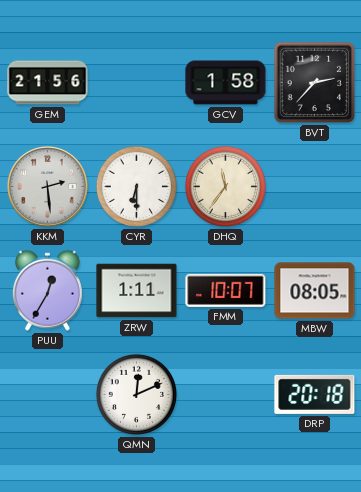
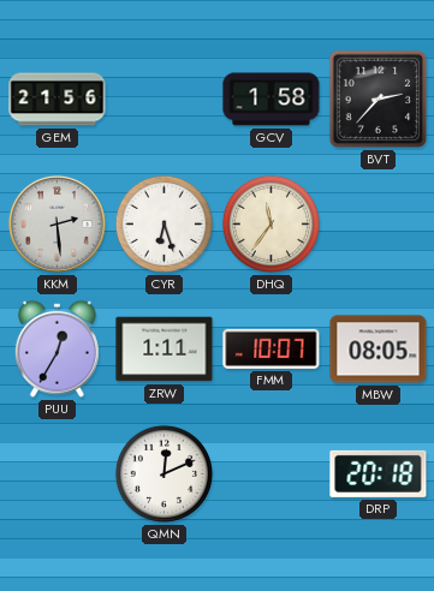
CYR: 6:30 -> 6:27
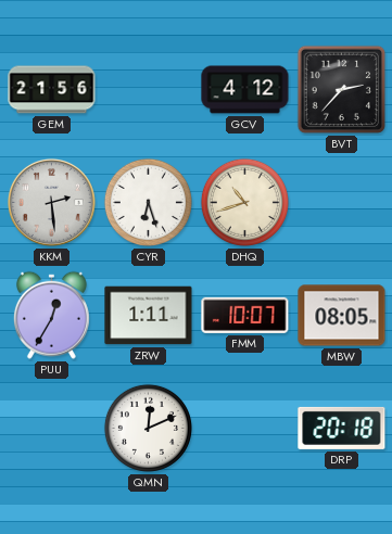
GCV: 1:58 -> 4:12
DHQ: 11:36 -> 10:42
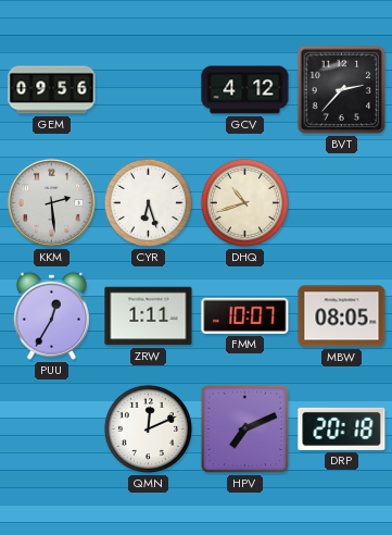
GEM: 21:56 -> 09:56
HPV: none -> 7:11
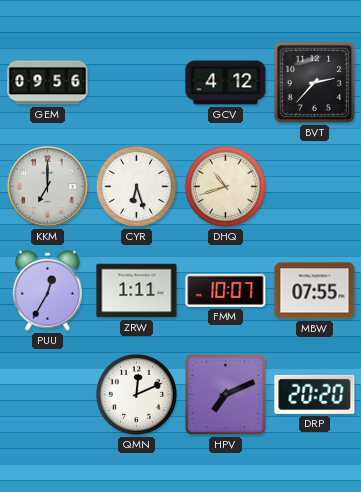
KKM: 2:29 -> 7:00
MBW: 08:05 -> 07:55
DRP: 20:18 -> 20:20
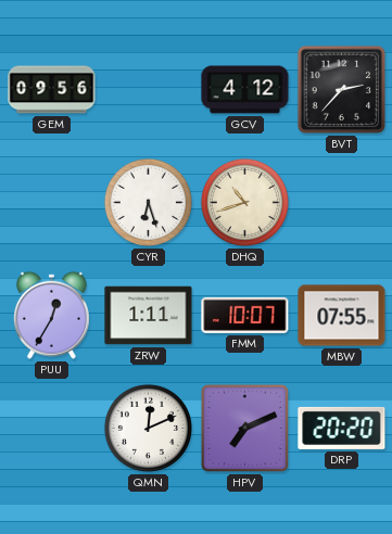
KKM: 7:00 -> none
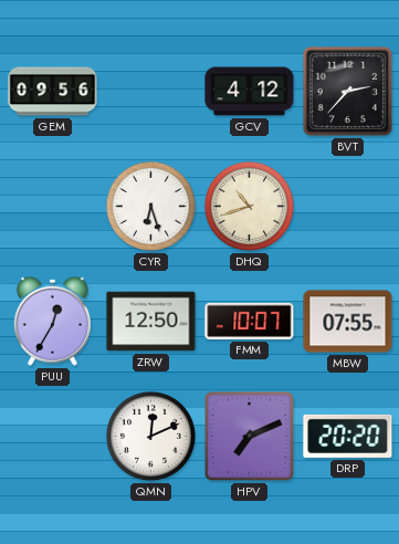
ZRW: 1:11 -> 12:50
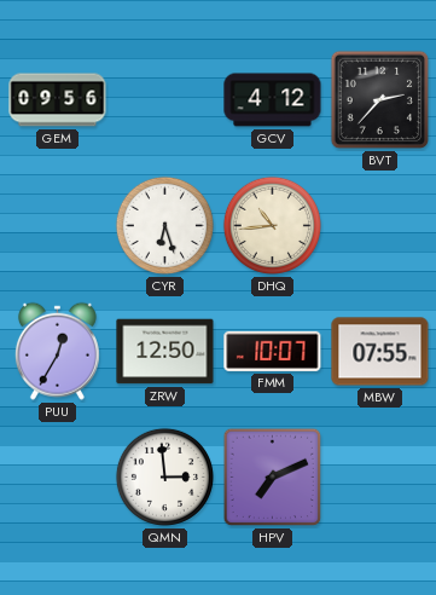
DHQ: 10:42 -> 10:44
QMN: 12:11 -> 2:59
DRP: 20:20 -> none
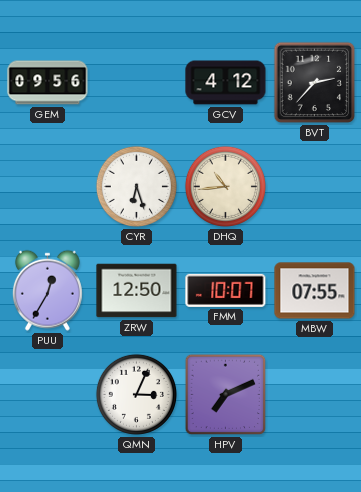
QMN: 2:59 -> 3:04
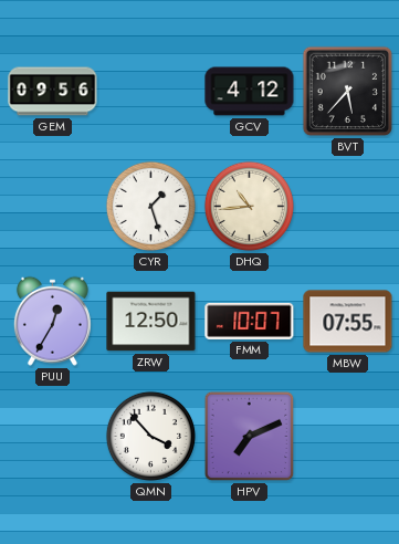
BVT: 2:37 -> 5:37
CYR: 6:27 -> 1:27
QMN: 3:04 -> 3:53
